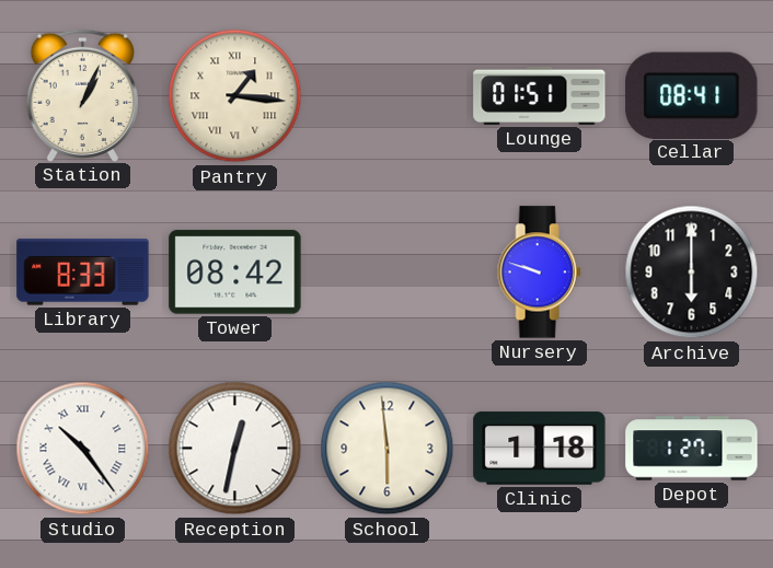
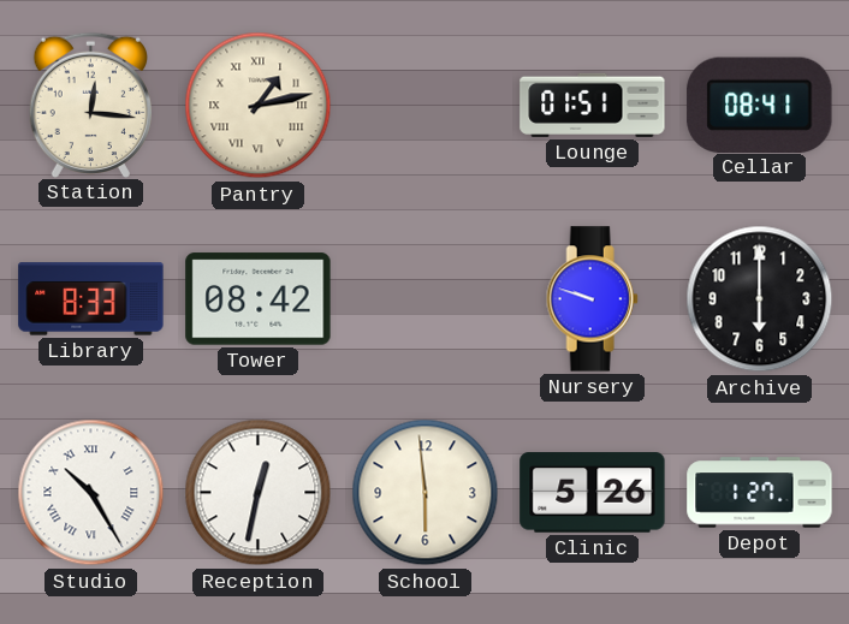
Station: 1:04 -> 12:16
Pantry: 1:16 -> 1:13
Studio: 10:24 -> 10:25
Clinic: 1:18 -> 5:26
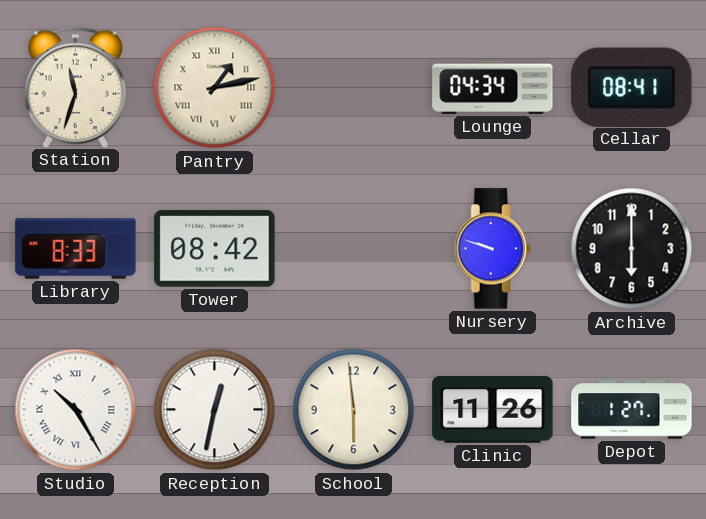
Station: 12:16 -> 11:33
Lounge: 01:51 -> 04:34
Clinic: 5:26 -> 11:26
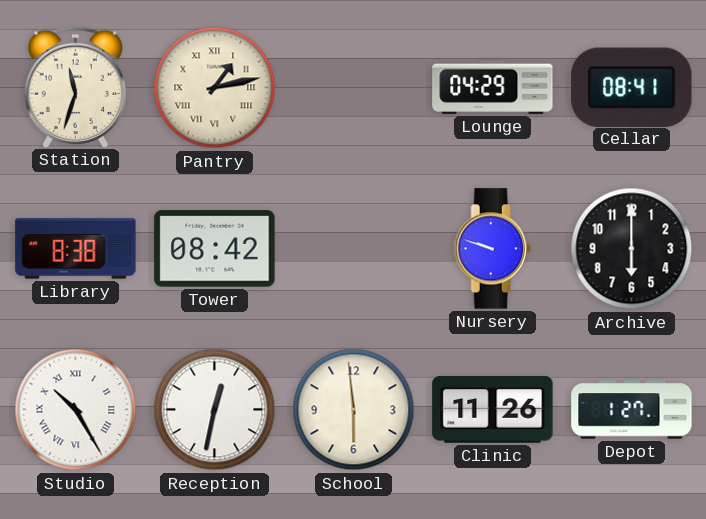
Lounge: 04:34 -> 04:29
Library: 8:33 -> 8:38
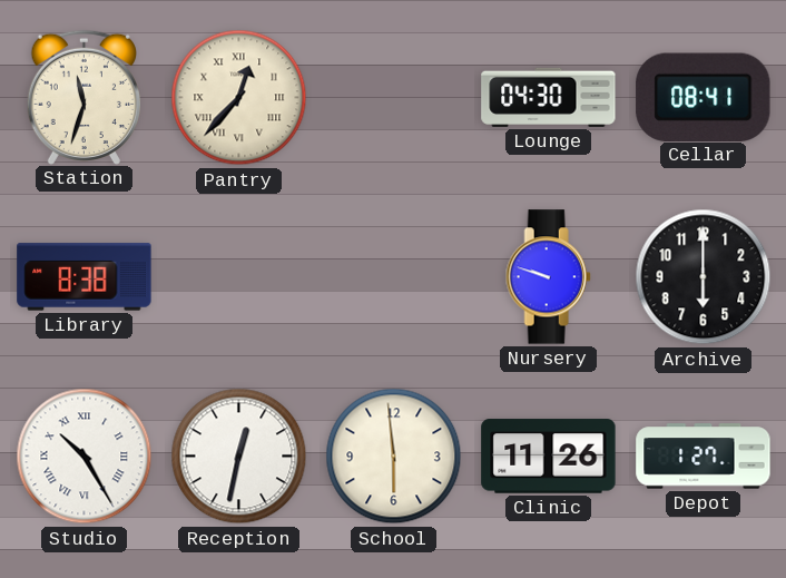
Pantry: 1:13 -> 12:37
Lounge: 04:29 -> 04:30
Tower: 08:42 -> none
